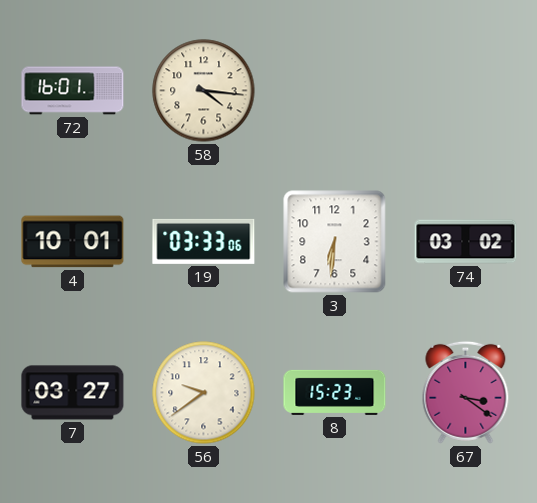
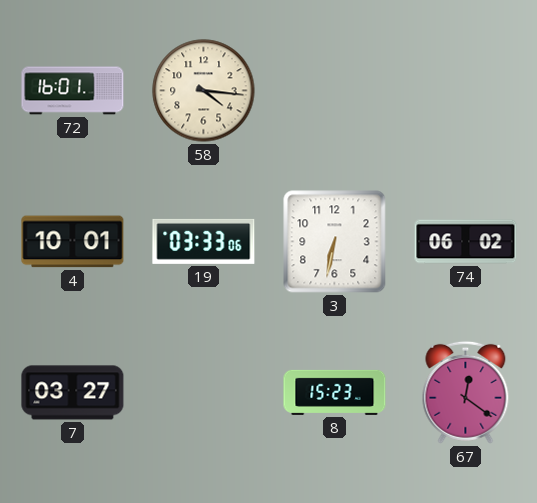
3: 6:31 -> 6:32
74: 03:02 -> 06:02
56: 9:39 -> none
67: 3:21 -> 12:21
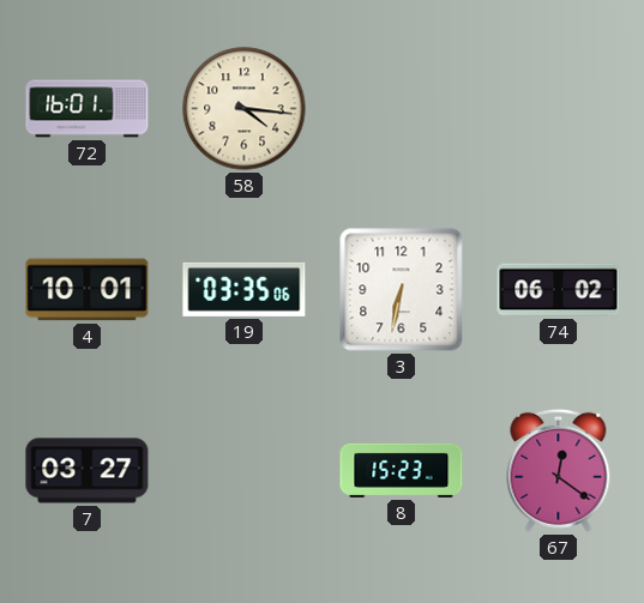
19: 03:33 -> 03:35
